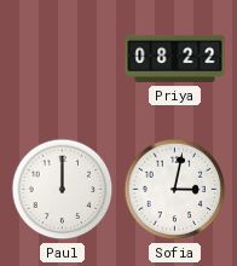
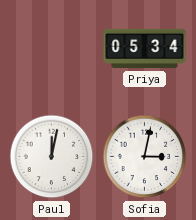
Priya: 08:22 -> 05:34
Paul: 12:00 -> 12:02
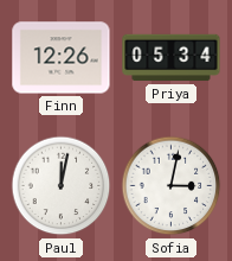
Finn: none -> 12:26
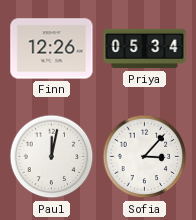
Sofia: 3:02 -> 3:07
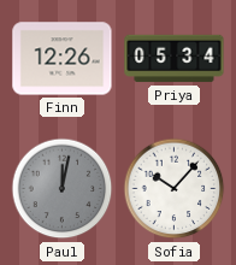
Paul dial: white -> grey
Sofia: 3:07 -> 10:07
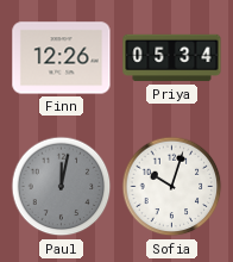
Sofia: 10:07 -> 10:03
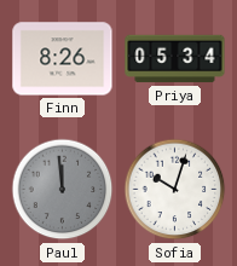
Finn: 12:26 -> 8:26
Paul: 12:02 -> 11:59
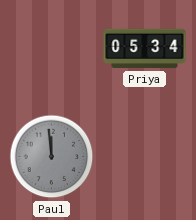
Finn: 8:26 -> none
Sofia: 10:03 -> none
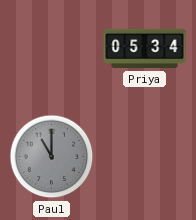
Paul: 11:59 -> 11:00
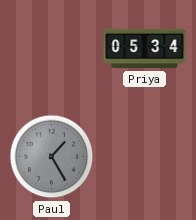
Paul: 11:00 -> 1:25
